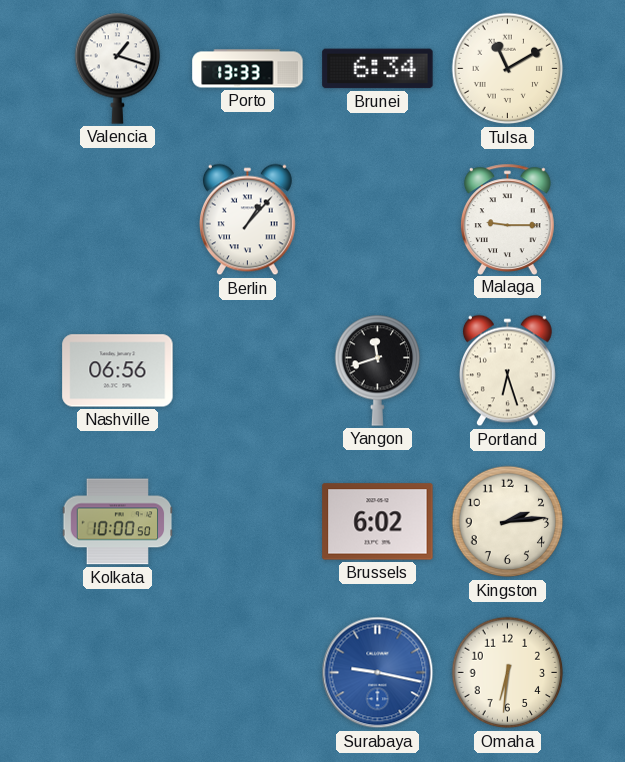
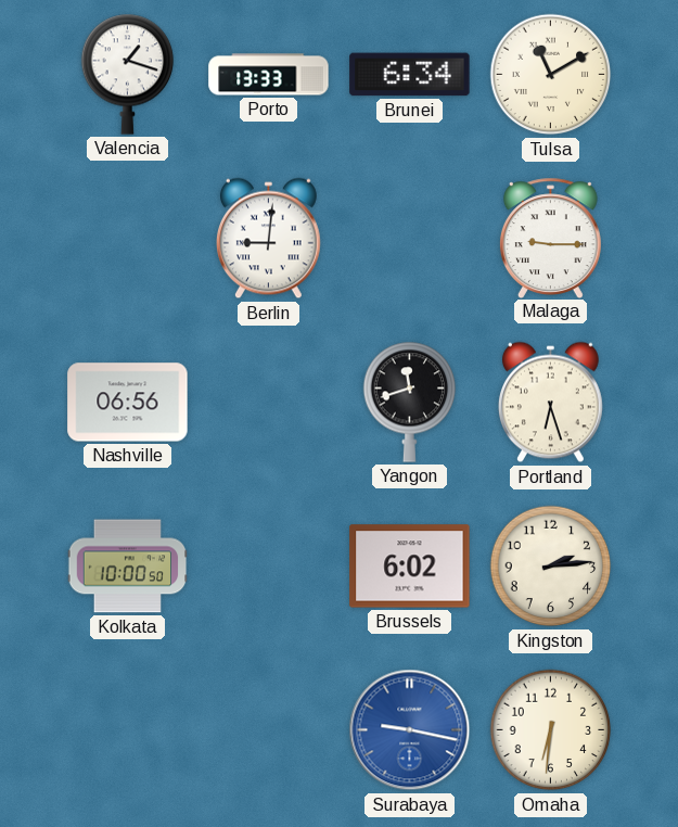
Berlin: 1:07 -> 9:01
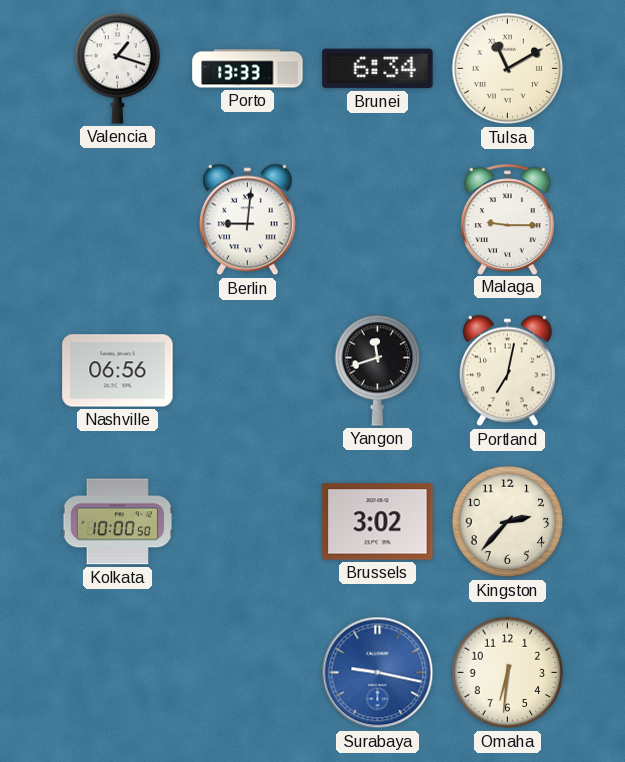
Portland: 6:27 -> 7:02
Brussels: 6:02 -> 3:02
Kingston: 2:14 -> 2:37
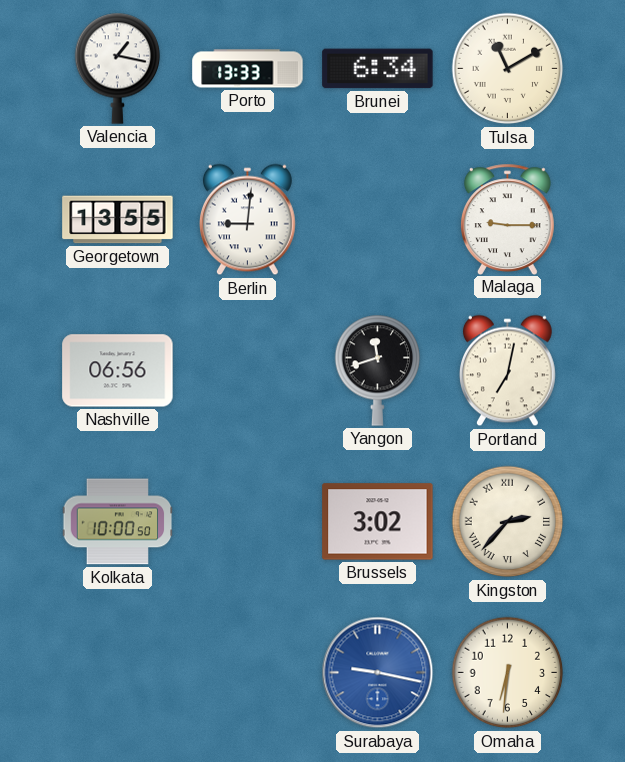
Valencia: 1:18 -> 1:17
Georgetown: none -> 13:55
Kingston numerals: Arabic -> Roman
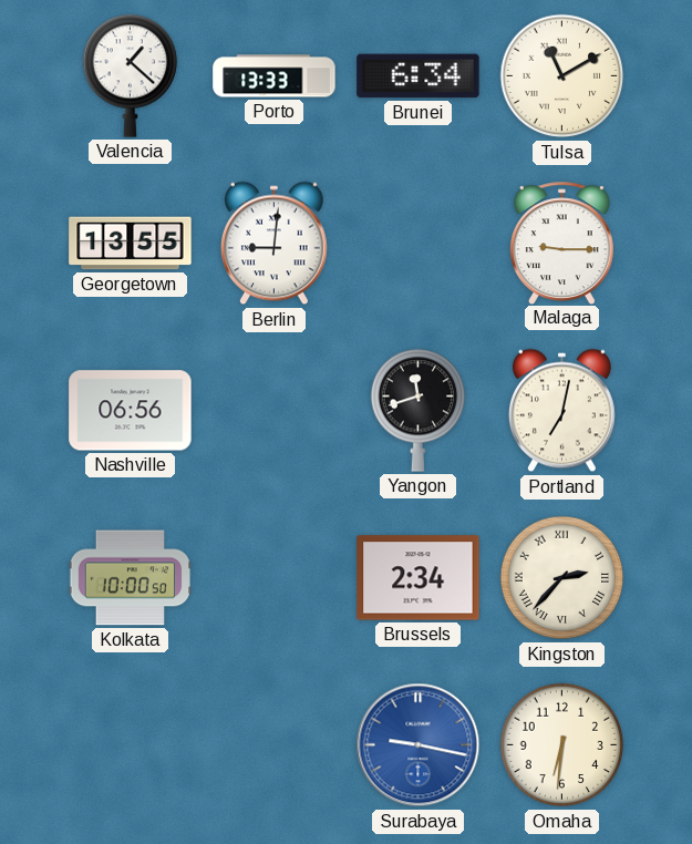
Valencia: 1:17 -> 1:22
Brussels: 3:02 -> 2:34
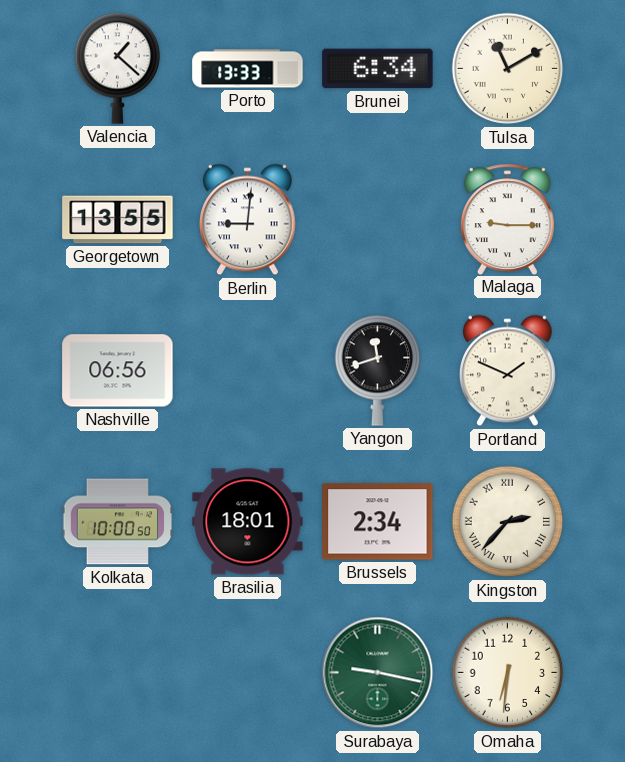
Portland: 7:02 -> 1:49
Brasilia: none -> 18:01
Surabaya dial: blue -> green
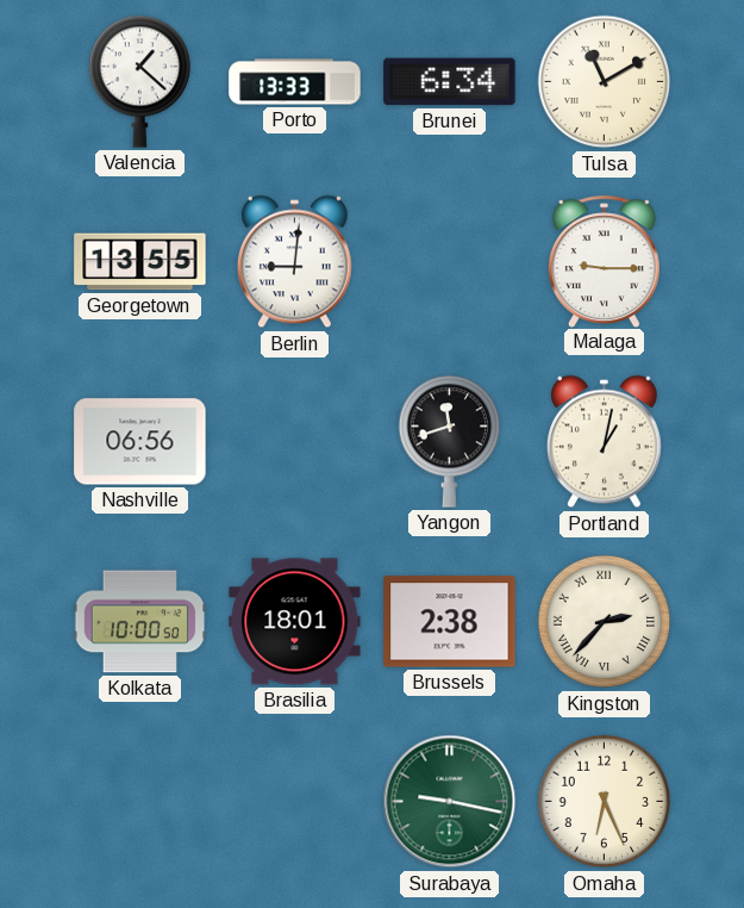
Portland: 1:49 -> 1:02
Brussels: 2:34 -> 2:38
Omaha: 6:31 -> 6:26
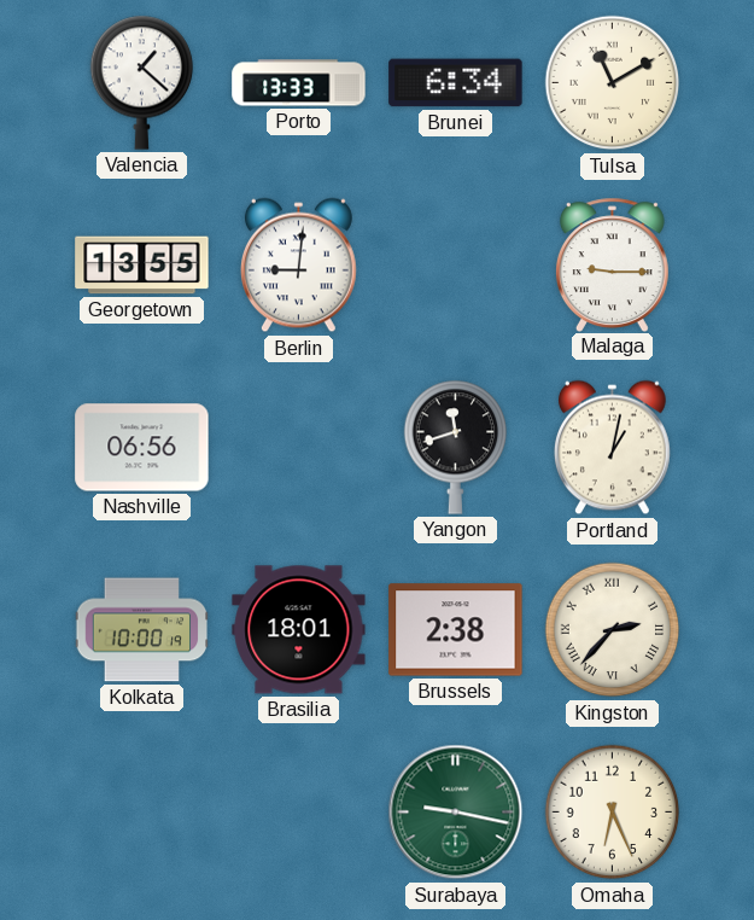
Kolkata: 10:00:50 -> 10:00:19
